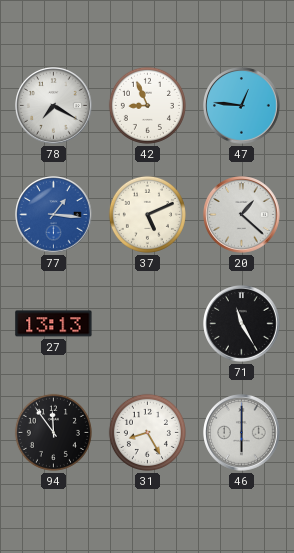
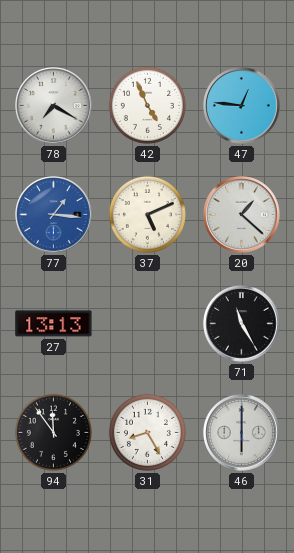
42: 8:56 -> 4:56
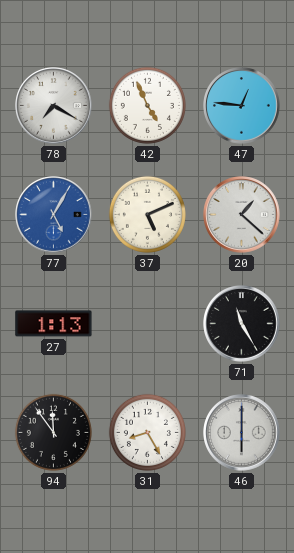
77: 1:16 -> 5:05
27: 13:13 -> 1:13
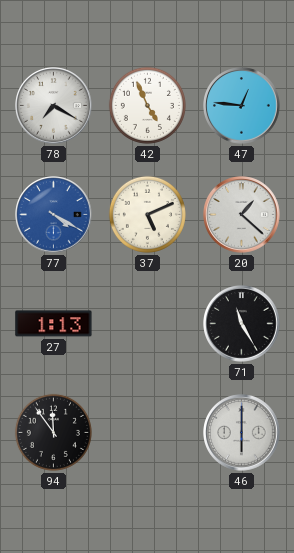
77: 5:05 -> 4:20
31: 8:25 -> none
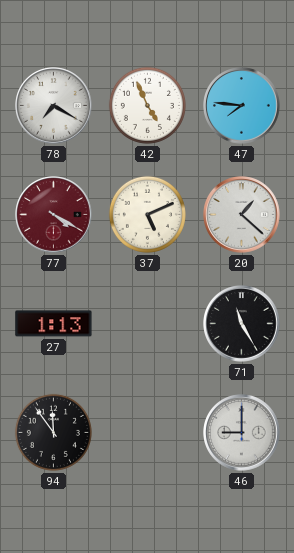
47: 12:46 -> 7:46
77 dial: blue -> burgundy
46: 6:00 -> 9:00
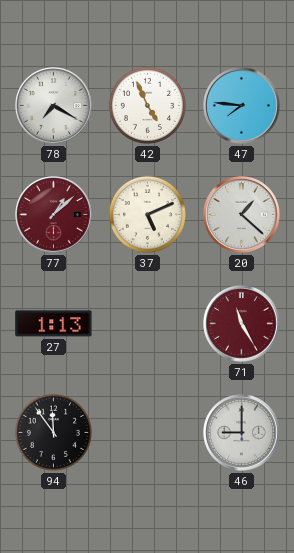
77: 4:20 -> 1:08
71 dial: black -> burgundy
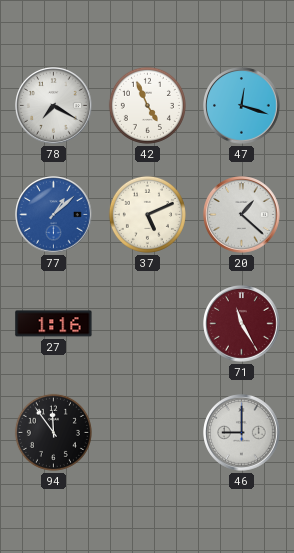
47: 7:46 -> 12:18
77 dial: burgundy -> blue
27: 1:13 -> 1:16
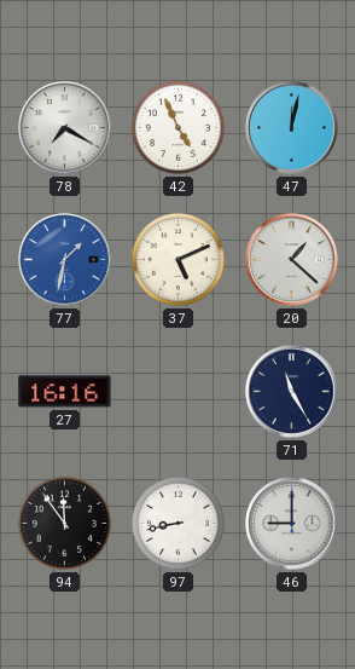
47: 12:18 -> 12:02
77: 1:08 -> 1:32
27: 1:16 -> 16:16
71 dial: burgundy -> navy
97: none -> 8:43
